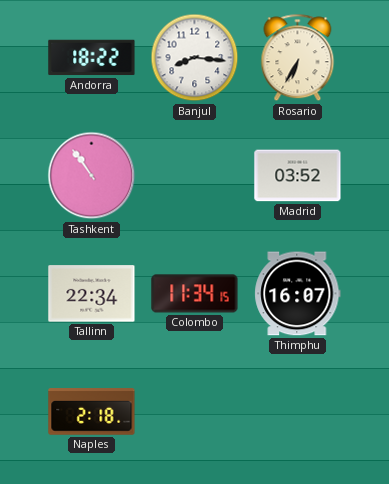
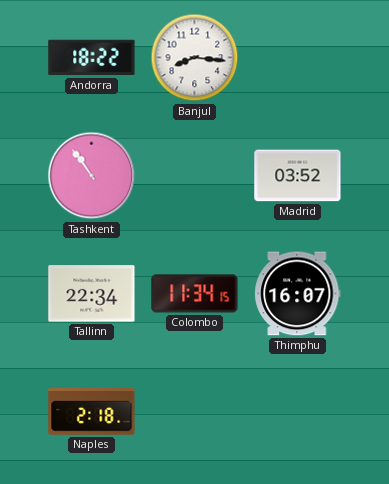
Rosario: 6:35 -> none
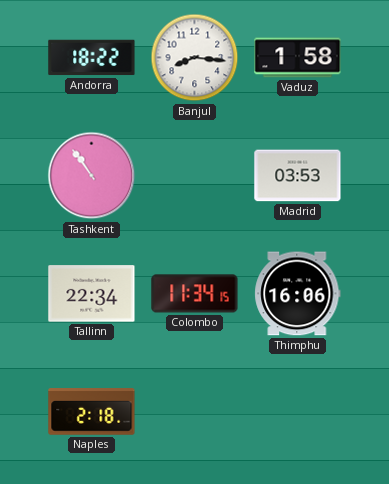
Vaduz: none -> 1:58
Madrid: 03:52 -> 03:53
Thimphu: 16:07 -> 16:06
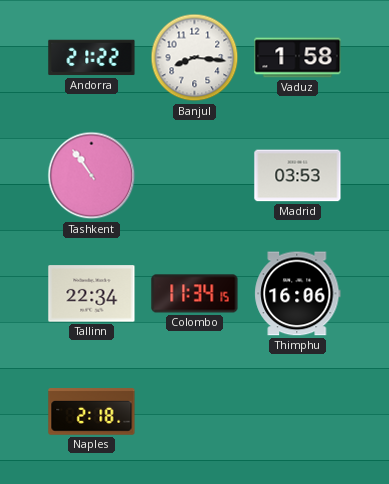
Andorra: 18:22 -> 21:22
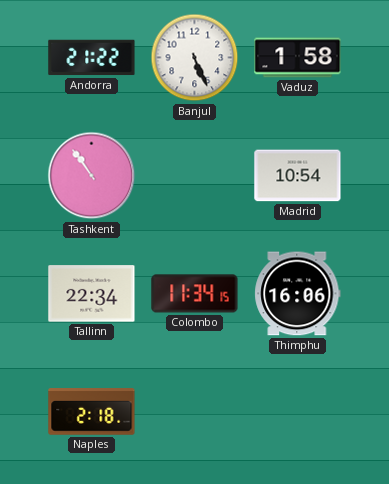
Banjul: 8:16 -> 5:26
Madrid: 03:53 -> 10:54
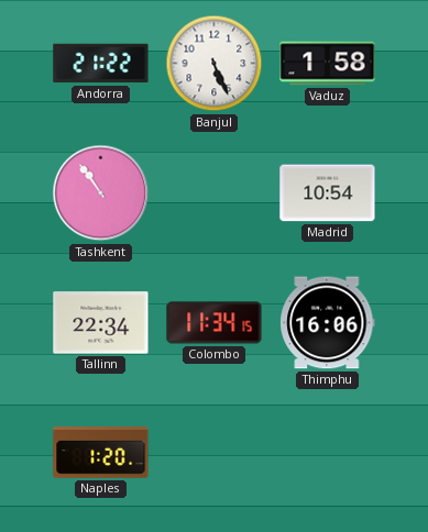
Naples: 2:18 -> 1:20
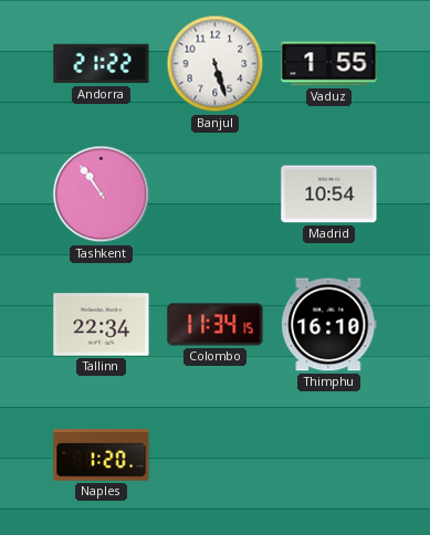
Banjul: 5:26 -> 5:27
Vaduz: 1:58 -> 1:55
Thimphu: 16:06 -> 16:10
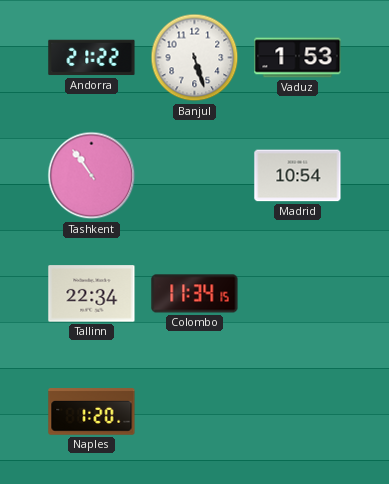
Vaduz: 1:55 -> 1:53
Thimphu: 16:10 -> none
